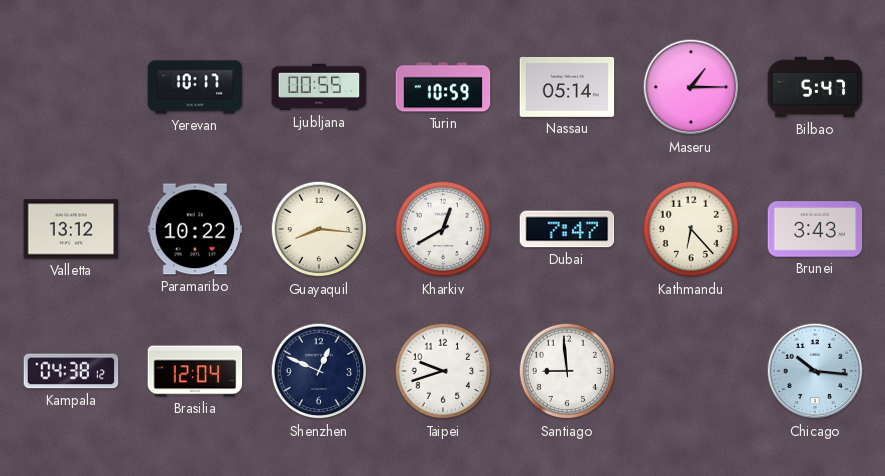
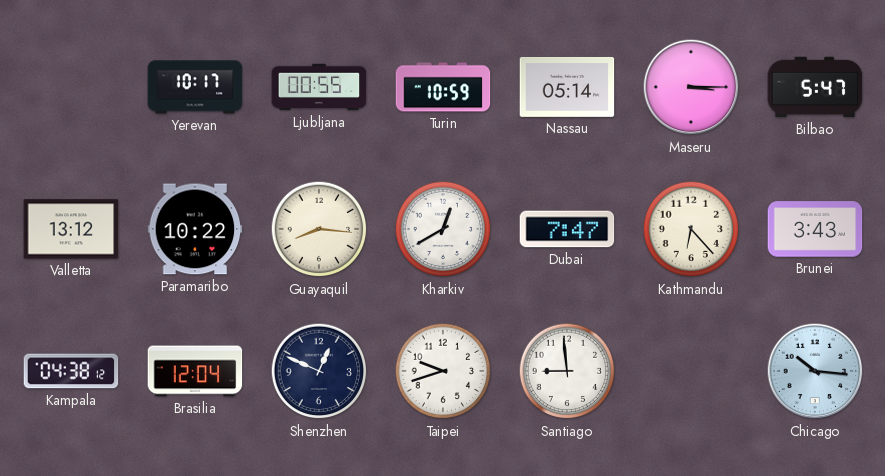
Maseru: 1:15 -> 3:15
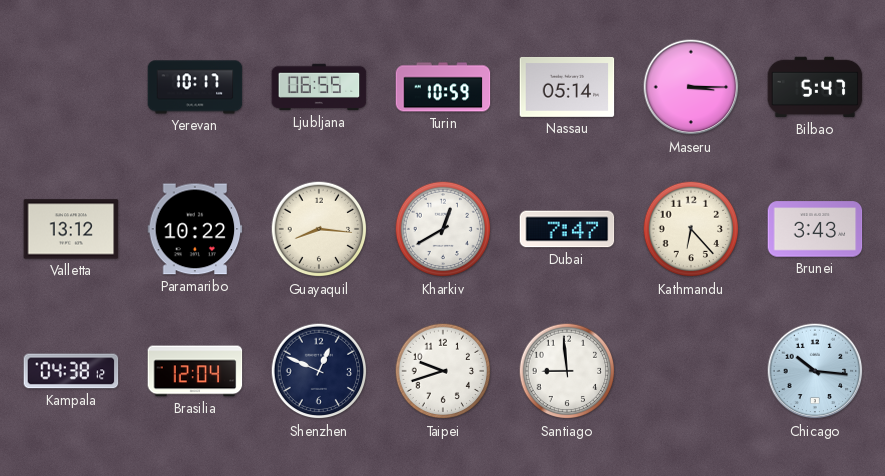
Ljubljana: 00:55 -> 06:55
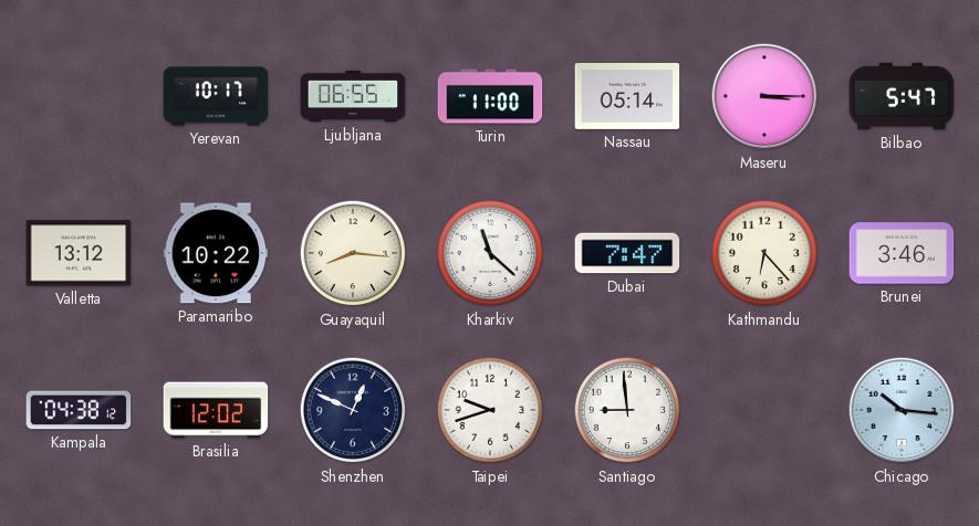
Turin: 10:59 -> 11:00
Kharkiv: 12:40 -> 11:22
Brunei: 3:43 -> 3:46
Brasilia: 12:04 -> 12:02
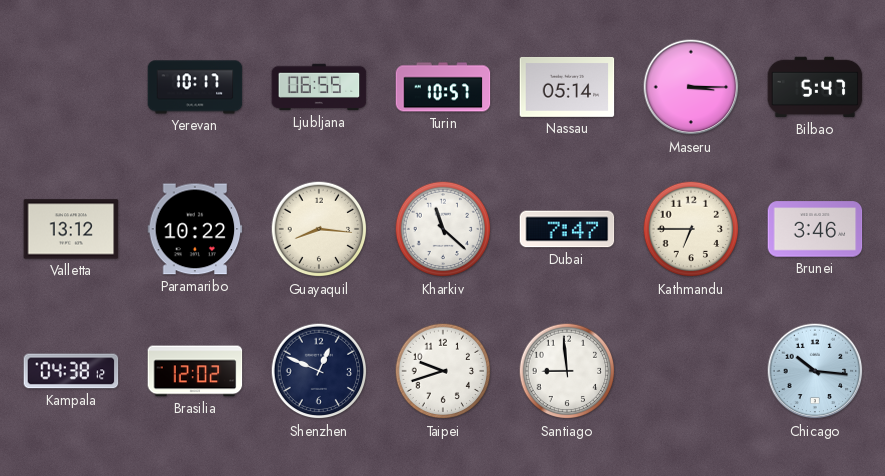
Turin: 11:00 -> 10:57
Kathmandu: 6:23 -> 6:45
